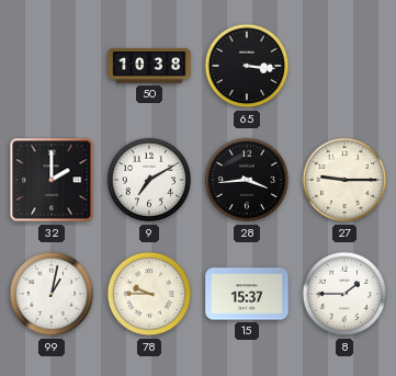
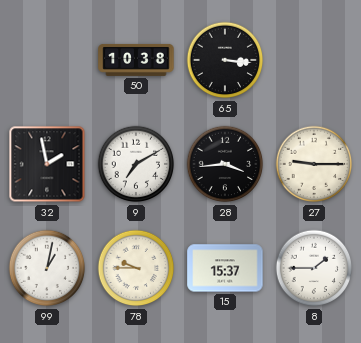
32: 2:00 -> 1:58
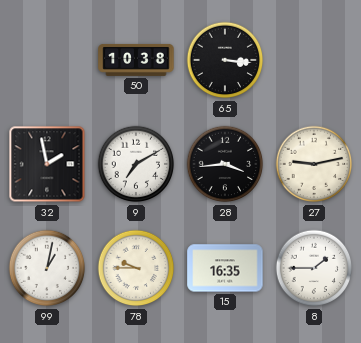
27: 9:15 -> 9:13
15: 15:37 -> 16:35
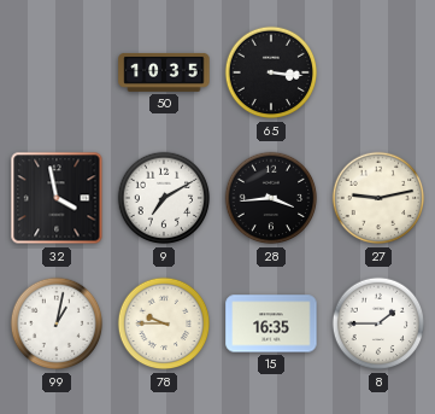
50: 10:38 -> 10:35
32: 1:58 -> 3:58
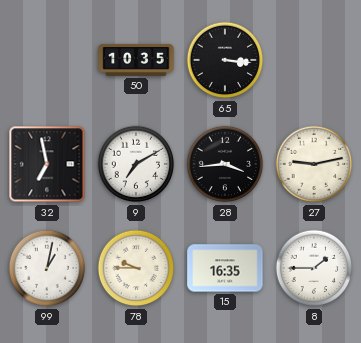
32: 3:58 -> 6:58
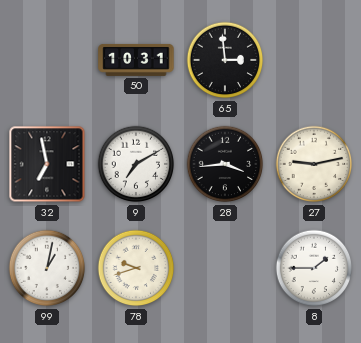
50: 10:35 -> 10:31
65: 3:16 -> 2:59
78: 9:45 -> 9:42
15: 16:35 -> none
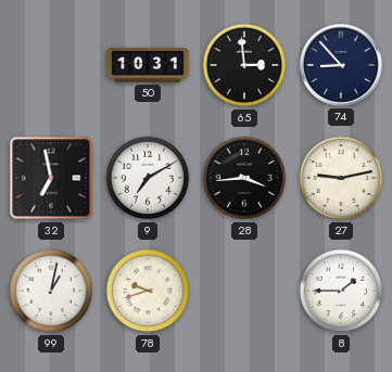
74: none -> 8:53
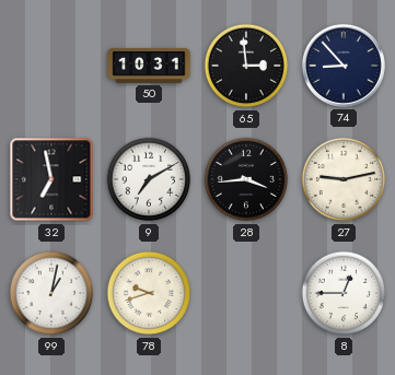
8: 1:45 -> 12:45
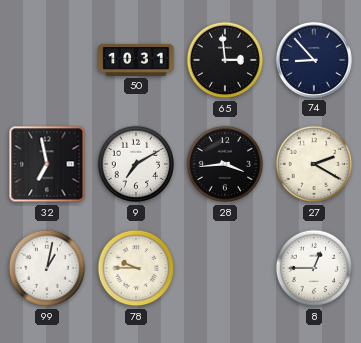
27: 9:13 -> 2:20
78: 9:42 -> 9:45
